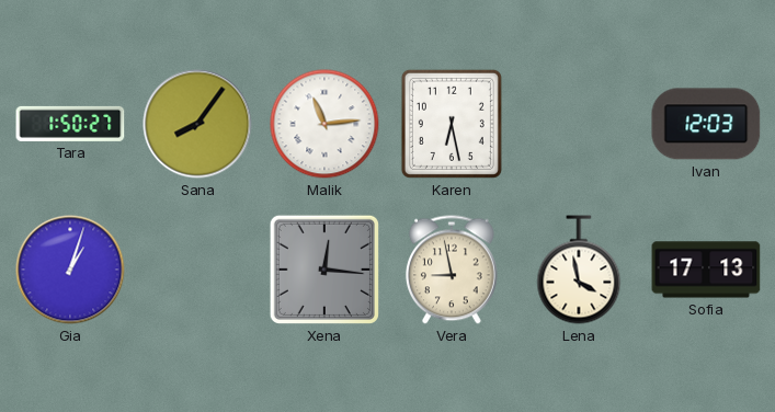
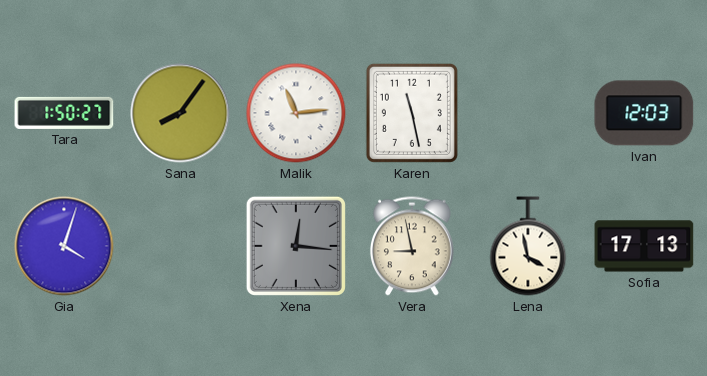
Karen: 6:28 -> 11:28
Gia: 1:03 -> 4:03
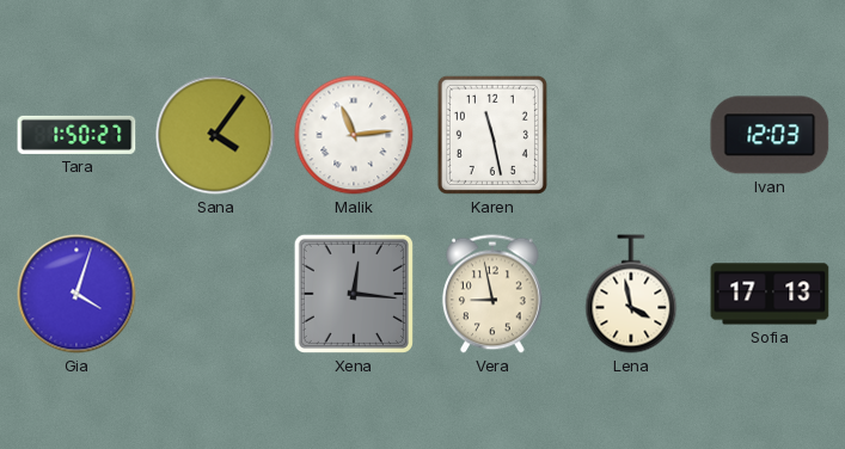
Sana: 8:06 -> 4:06
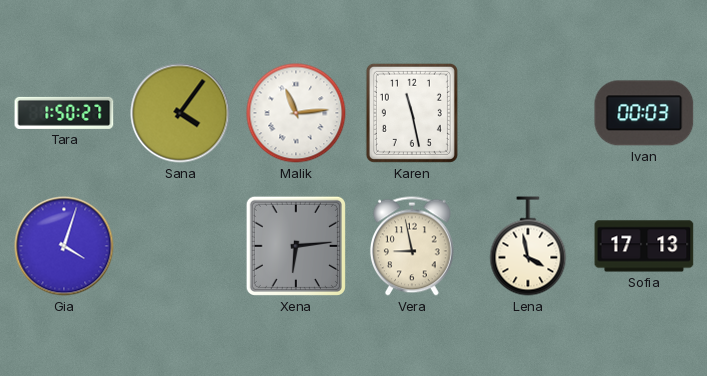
Ivan: 12:03 -> 00:03
Xena: 12:16 -> 6:14
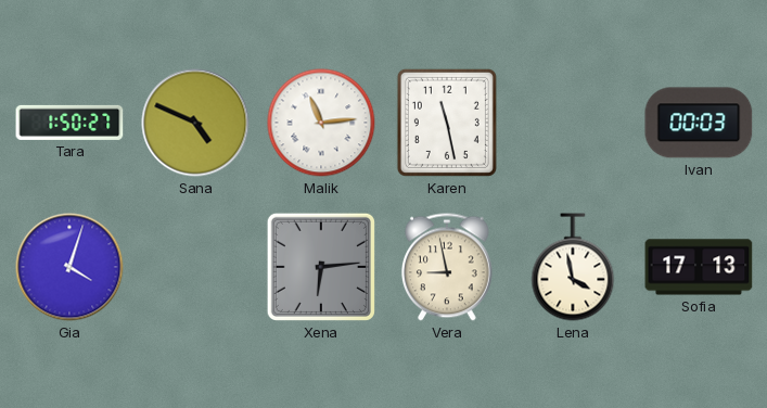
Sana: 4:06 -> 4:49
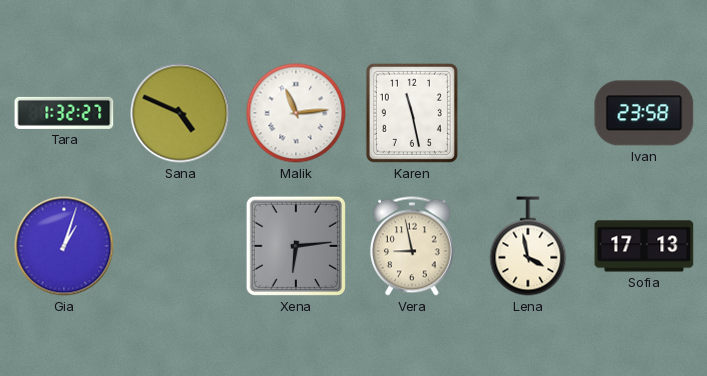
Tara: 1:50 -> 1:32
Ivan: 00:03 -> 23:58
Gia: 4:03 -> 1:03
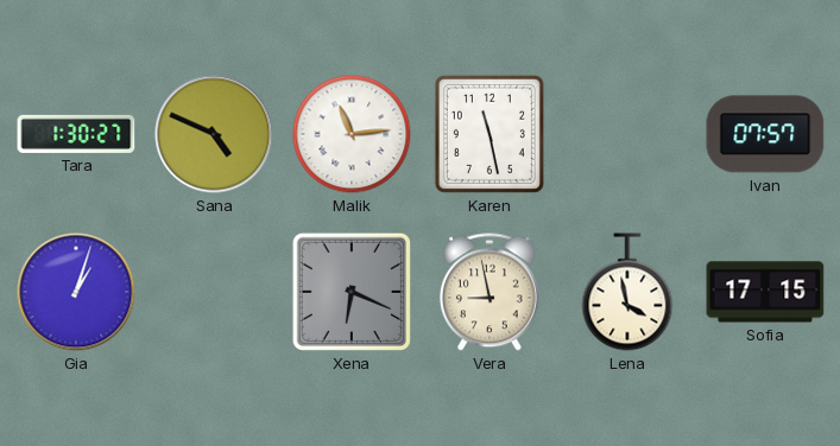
Tara: 1:32 -> 1:30
Ivan: 23:58 -> 07:57
Xena: 6:14 -> 6:19
Sofia: 17:13 -> 17:15
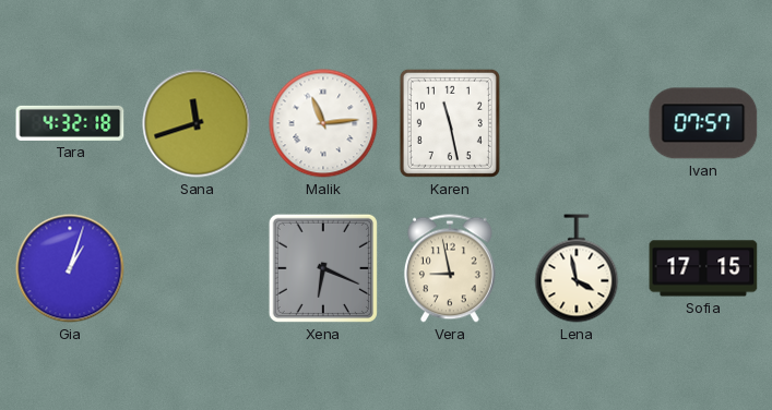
Tara: 1:30 -> 4:32
Sana: 4:49 -> 11:42
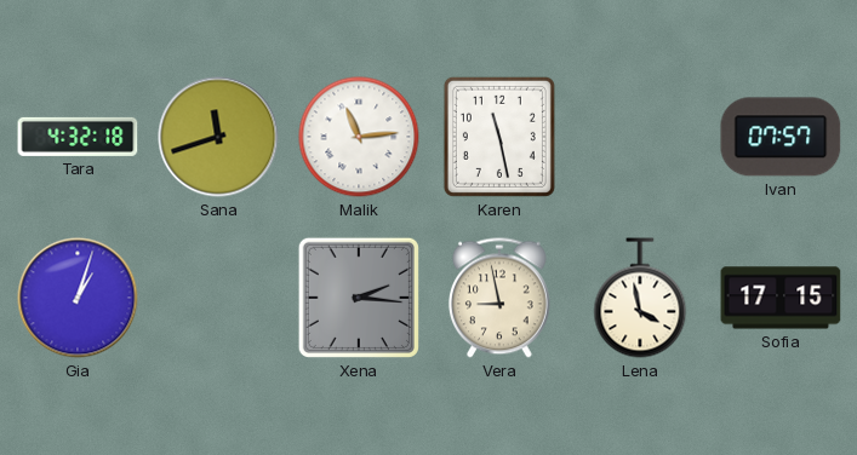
Xena: 6:19 -> 2:16
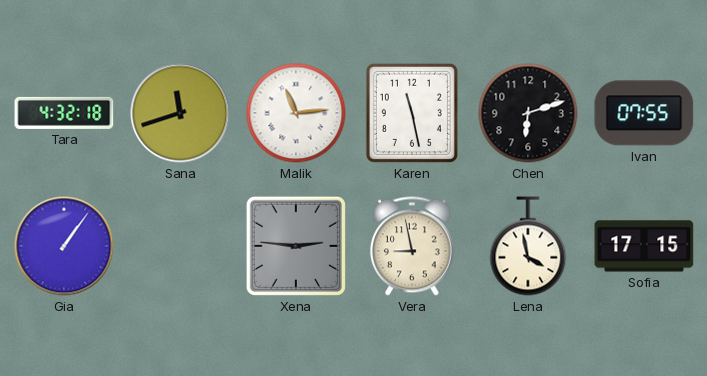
Chen: none -> 6:12
Ivan: 07:57 -> 07:55
Gia: 1:03 -> 1:06
Xena: 2:16 -> 2:46
